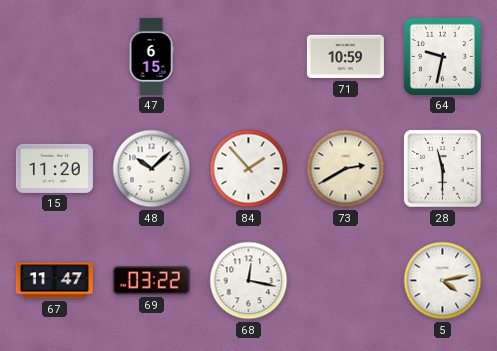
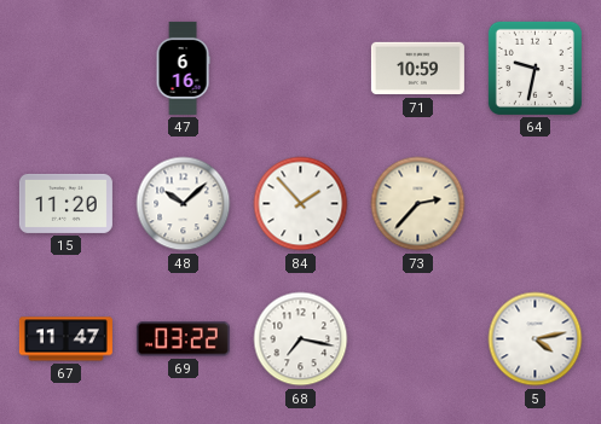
47: 6:15 -> 6:16
73: 2:40 -> 2:37
28: 11:30 -> none
68: 12:17 -> 7:17
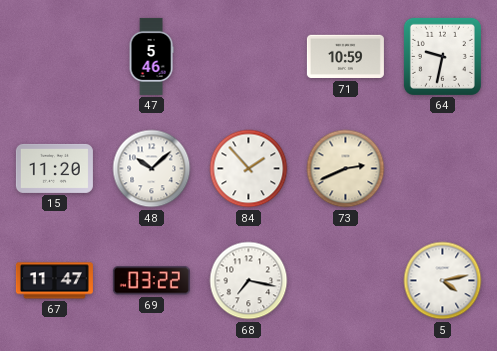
47: 6:16 -> 5:46
73: 2:37 -> 2:41
